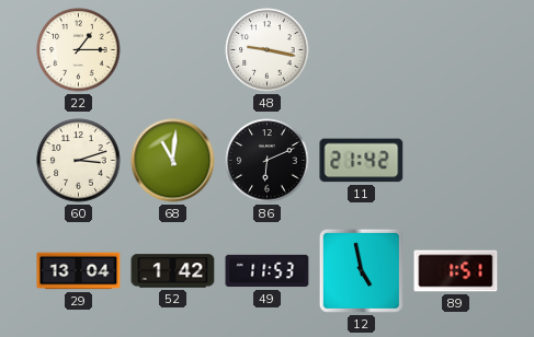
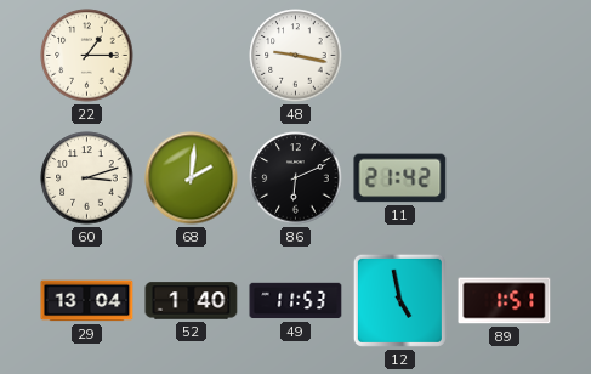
68: 11:01 -> 2:01
52: 1:42 -> 1:40
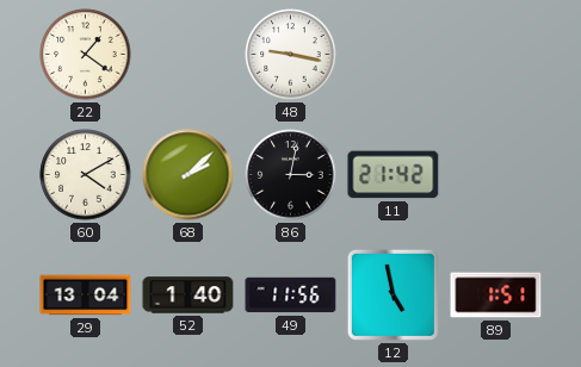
22: 1:15 -> 1:21
60: 3:12 -> 4:10
68: 2:01 -> 2:08
86: 6:11 -> 3:02
49: 11:53 -> 11:56
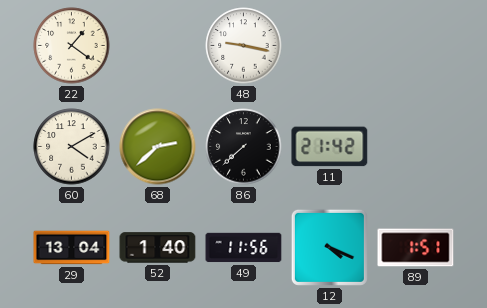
68: 2:08 -> 2:38
86: 3:02 -> 7:38
12: 4:58 -> 4:19
